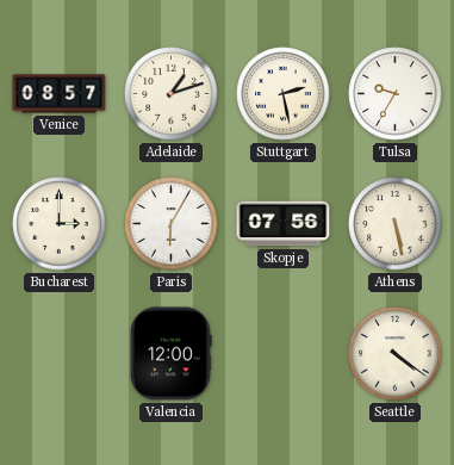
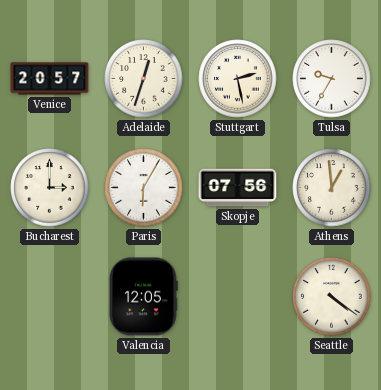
Venice: 08:57 -> 20:57
Adelaide: 1:12 -> 12:33
Athens: 5:28 -> 12:59
Valencia: 12:00 -> 12:05
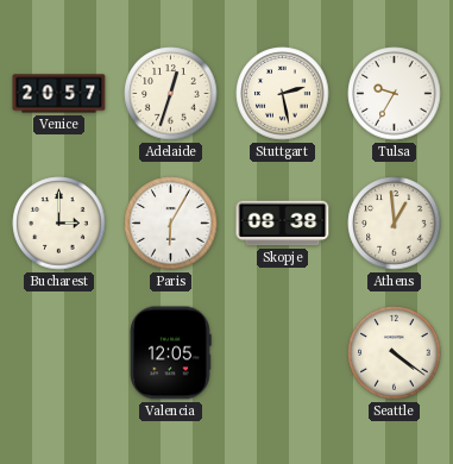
Skopje: 07:56 -> 08:38
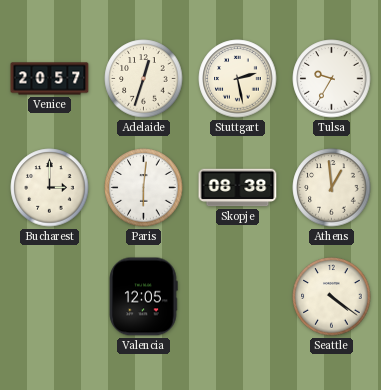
Paris: 6:05 -> 6:01
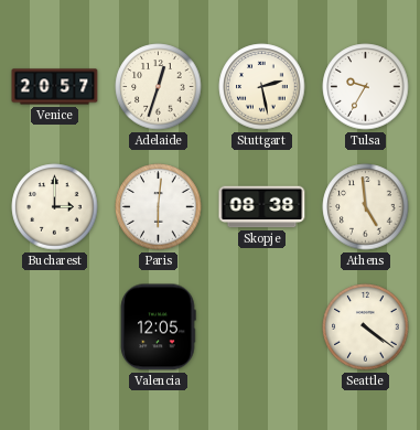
Athens: 12:59 -> 4:59
